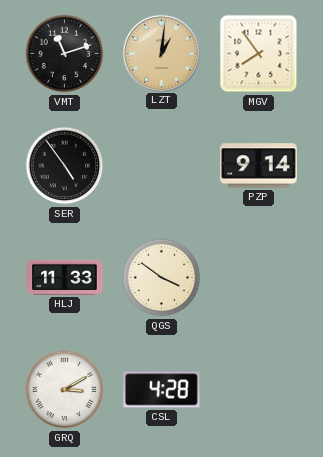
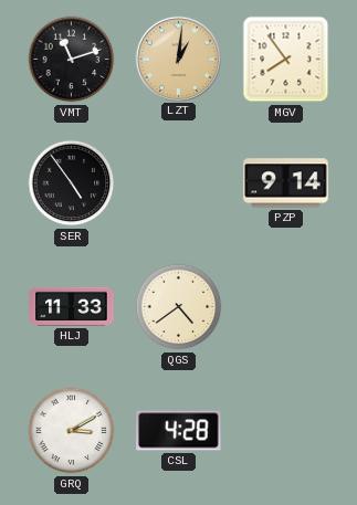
QGS: 3:51 -> 4:39
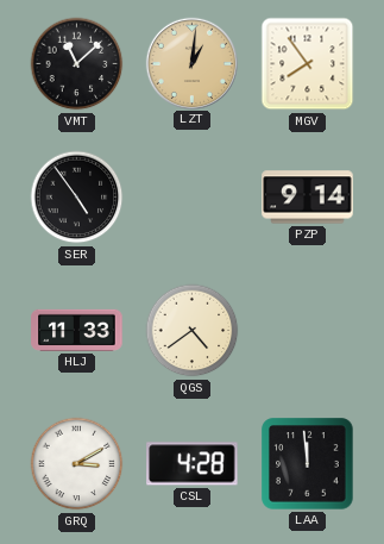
VMT: 11:12 -> 11:08
LAA: none -> 11:59
